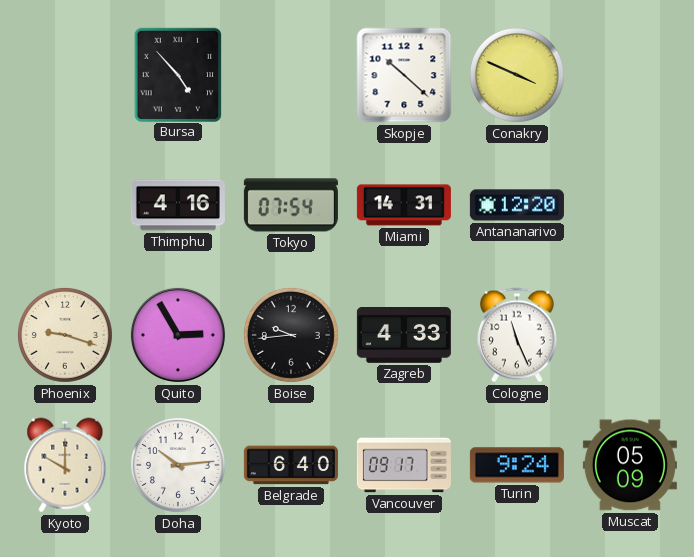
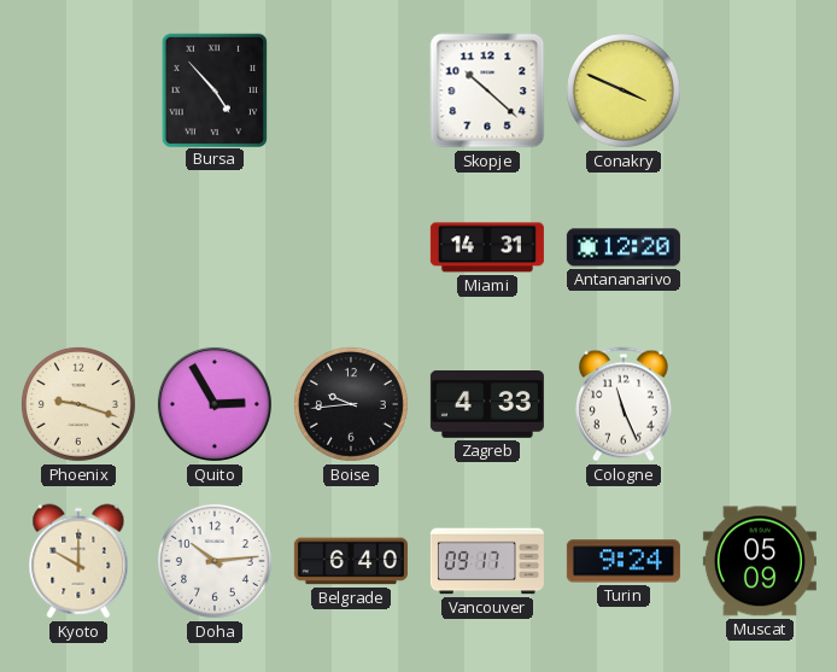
Thimphu: 4:16 -> none
Tokyo: 07:54 -> none
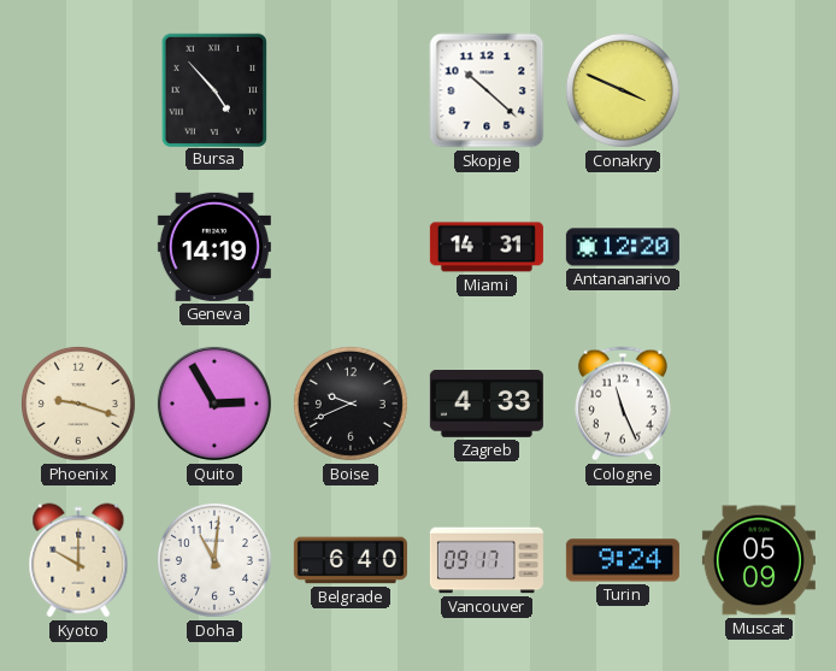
Geneva: none -> 14:19
Boise: 9:44 -> 9:41
Doha: 10:14 -> 11:01
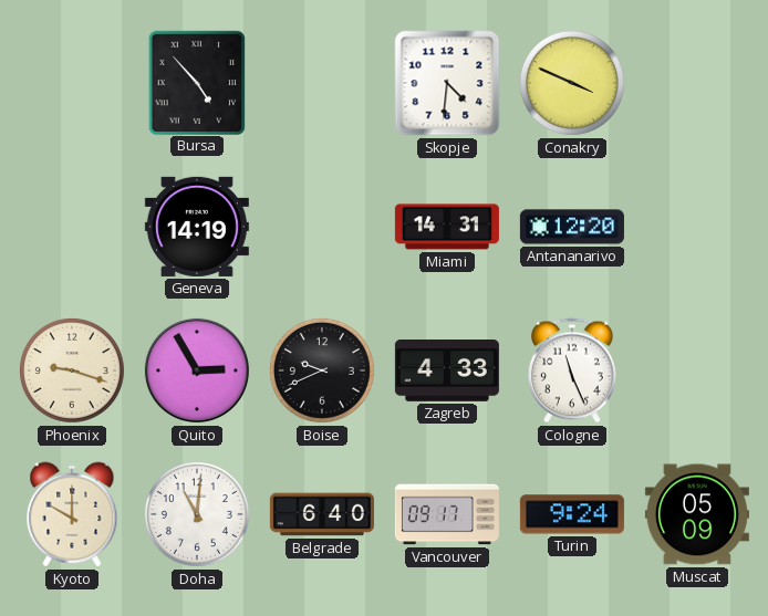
Skopje: 10:22 -> 4:31
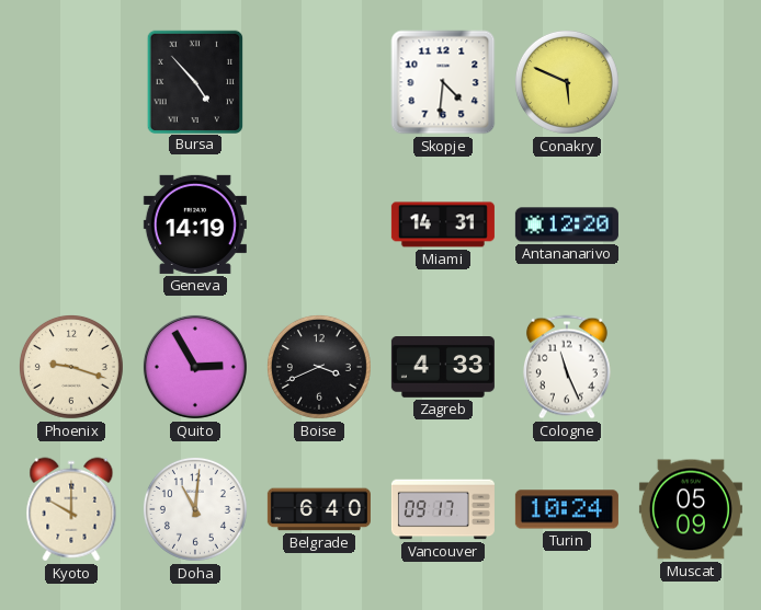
Conakry: 3:49 -> 5:49
Boise: 9:41 -> 3:41
Turin: 9:24 -> 10:24
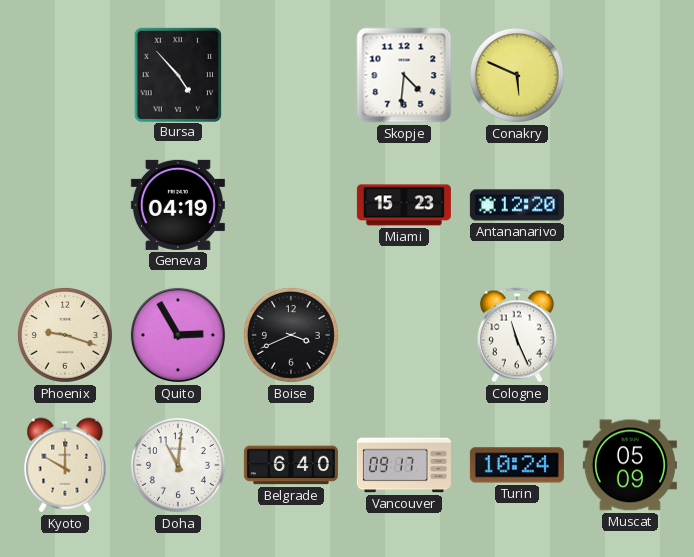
Geneva: 14:19 -> 04:19
Miami: 14:31 -> 15:23
Zagreb: 4:33 -> none
